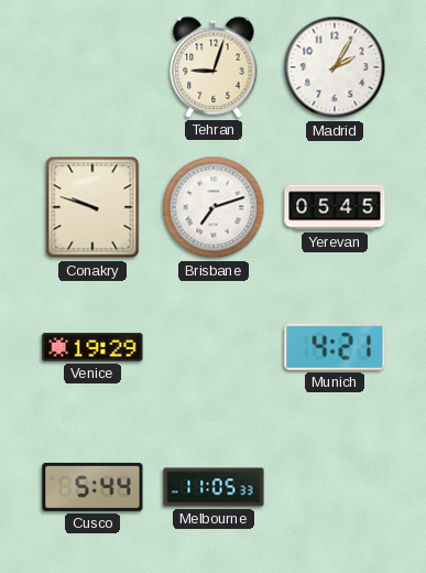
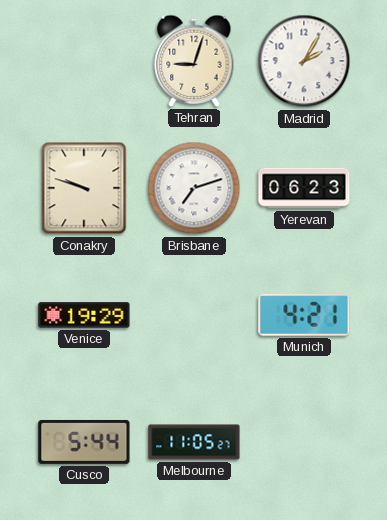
Yerevan: 05:45 -> 06:23
Melbourne: 11:05:33 -> 11:05:27
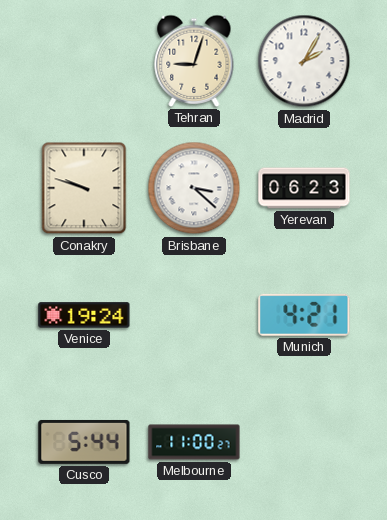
Brisbane: 7:12 -> 3:22
Venice: 19:29 -> 19:24
Melbourne: 11:05 -> 11:00
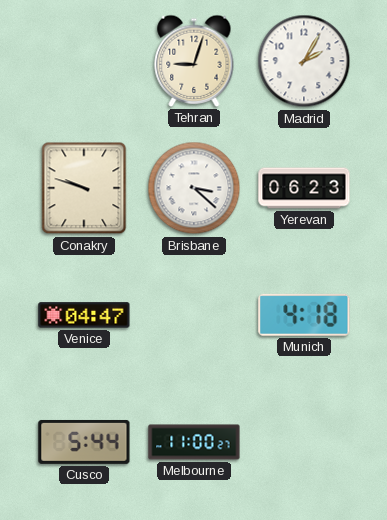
Venice: 19:24 -> 04:47
Munich: 4:21 -> 4:18
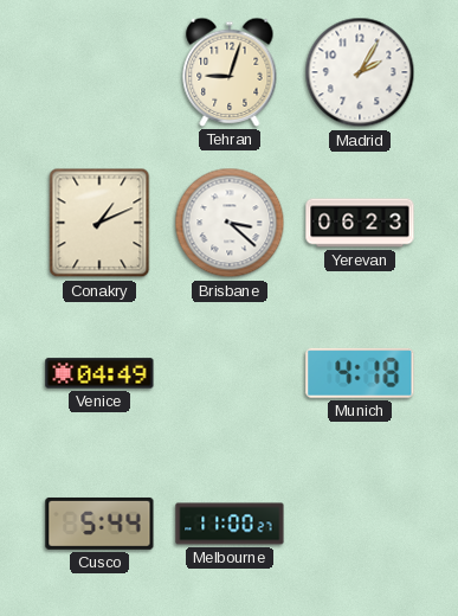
Conakry: 9:48 -> 1:11
Venice: 04:47 -> 04:49
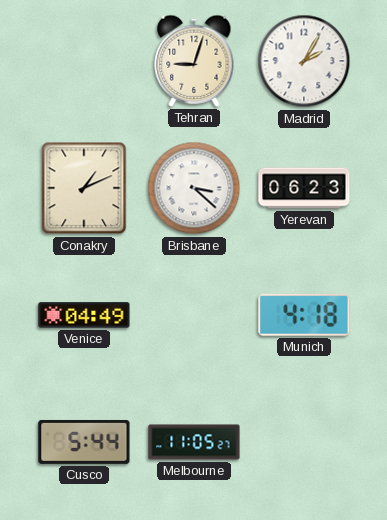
Melbourne: 11:00 -> 11:05
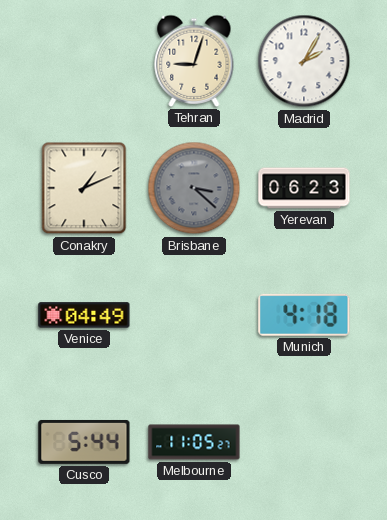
Brisbane dial: white -> grey
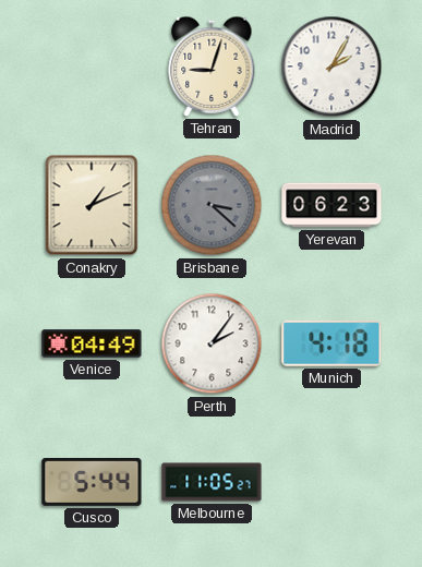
Perth: none -> 2:06
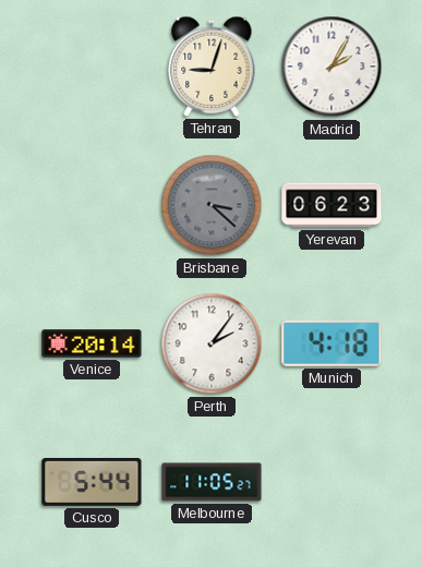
Conakry: 1:11 -> none
Venice: 04:49 -> 20:14
